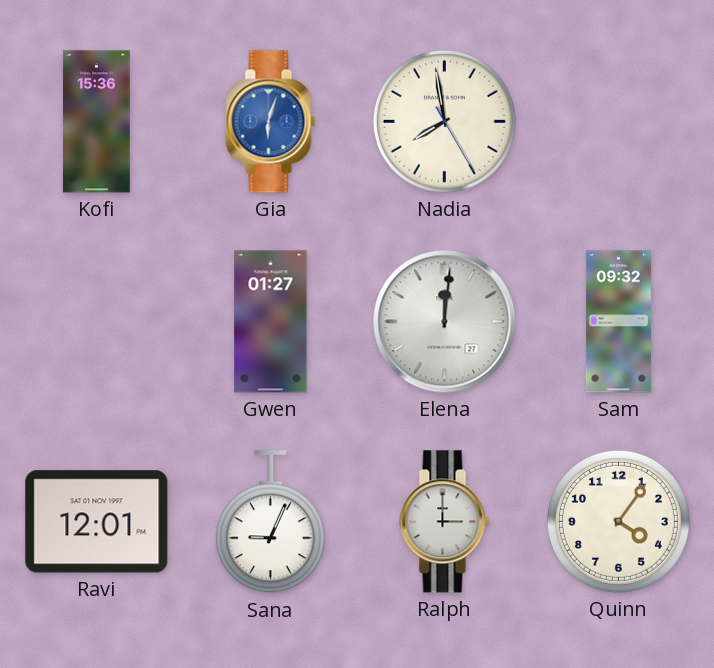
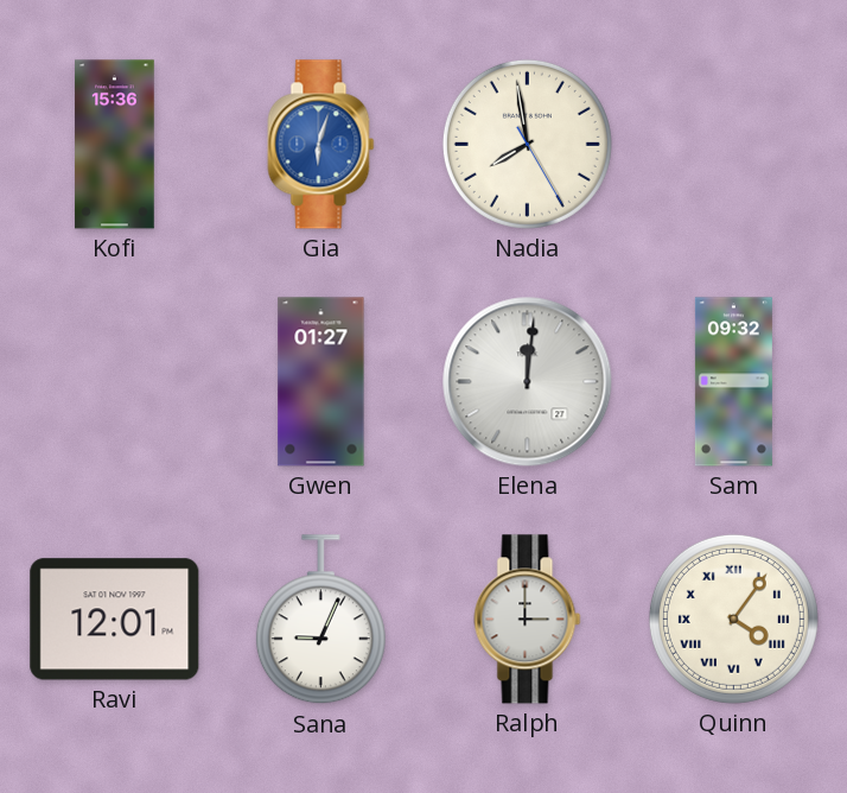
Quinn numerals: Arabic -> Roman
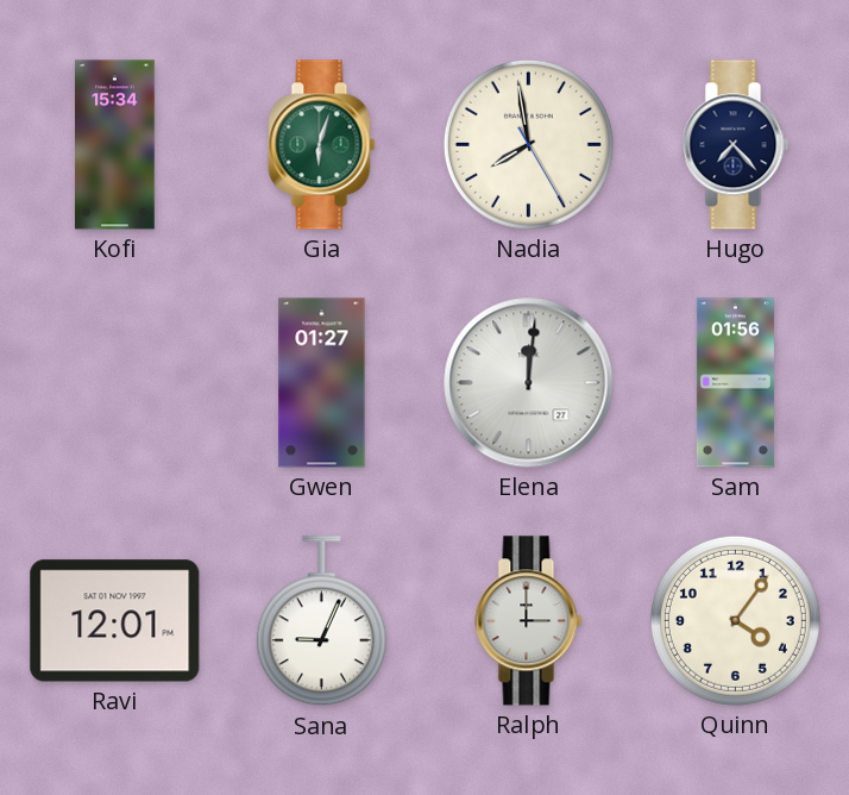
Kofi: 15:36 -> 15:34
Gia dial: blue -> green
Hugo: none -> 7:23
Sam: 09:32 -> 01:56
Quinn numerals: Roman -> Arabic
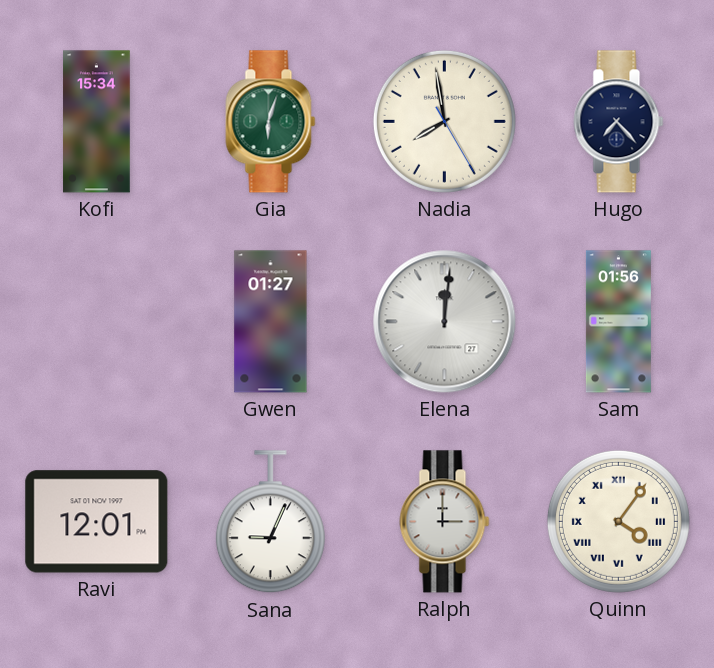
Quinn numerals: Arabic -> Roman
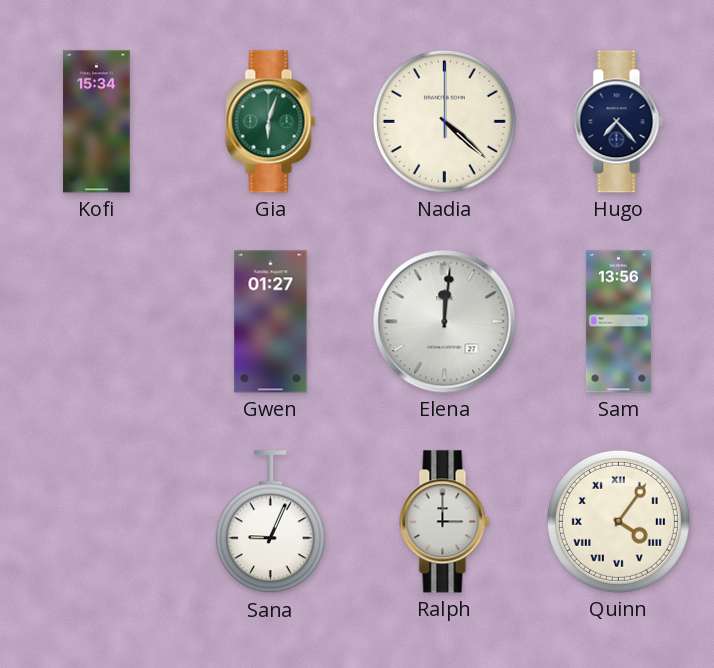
Nadia: 7:58 -> 4:22
Sam: 01:56 -> 13:56
Ravi: 12:01 -> none
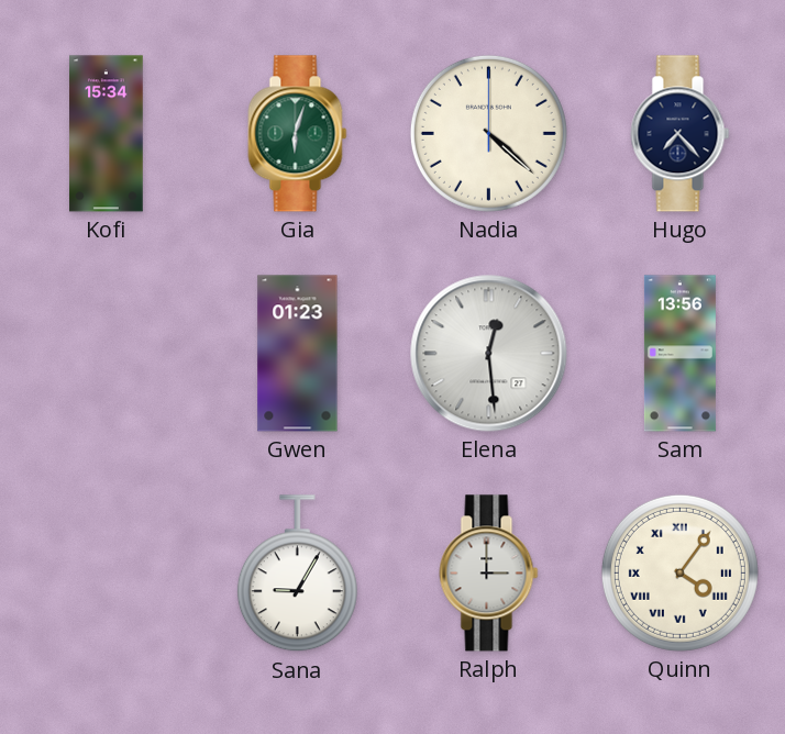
Gwen: 01:27 -> 01:23
Elena: 12:01 -> 12:29
Sana: 9:04 -> 9:05
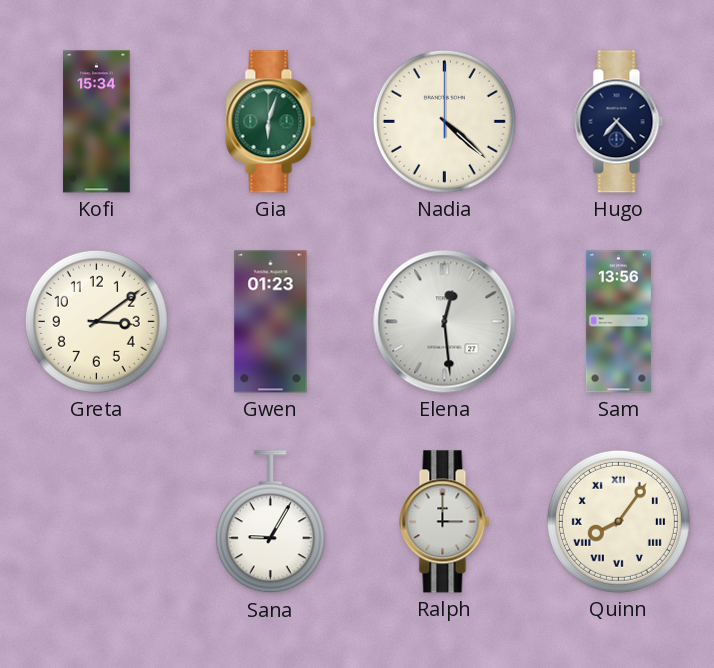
Greta: none -> 3:09
Quinn: 4:06 -> 8:06
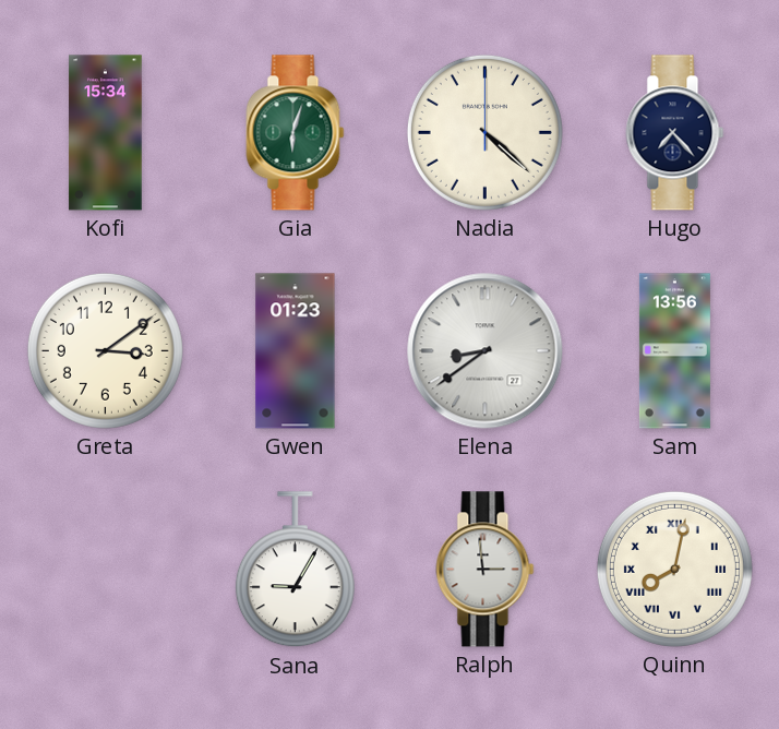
Elena: 12:29 -> 8:39
Ralph: 3:00 -> 2:59
Quinn: 8:06 -> 8:02
